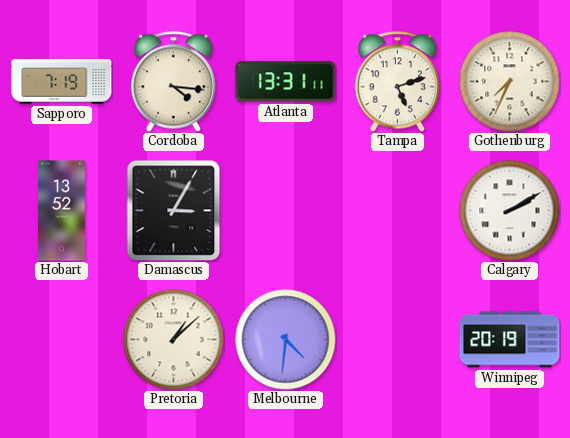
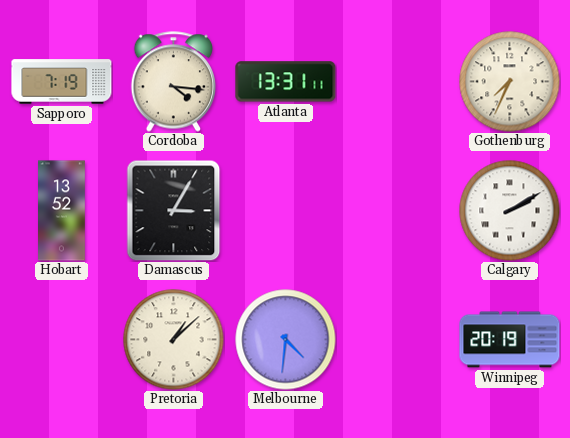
Tampa: 5:12 -> none
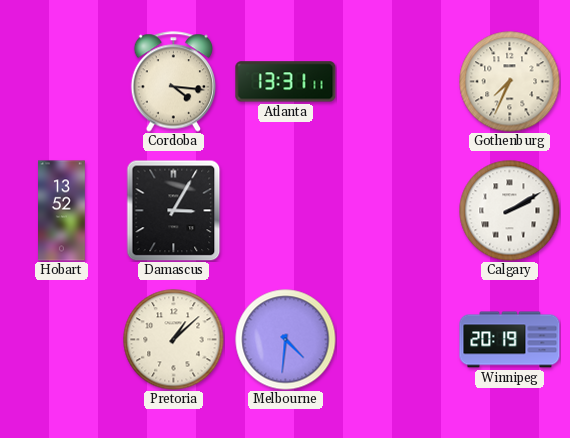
Sapporo: 7:19 -> none
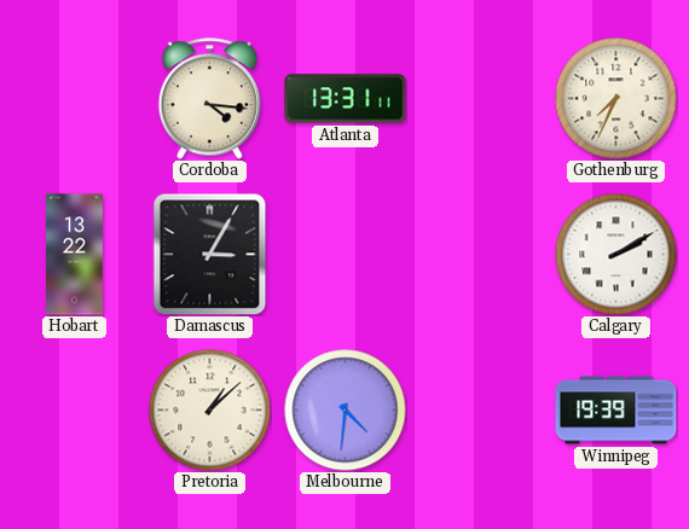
Hobart: 13:52 -> 13:22
Winnipeg: 20:19 -> 19:39
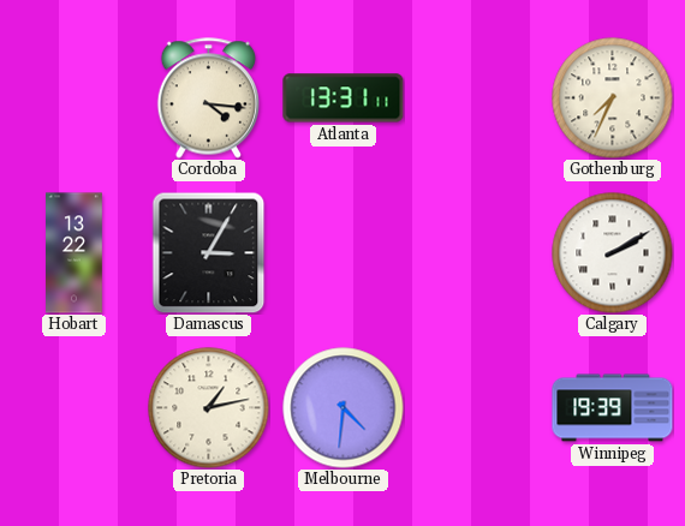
Pretoria: 1:08 -> 1:13
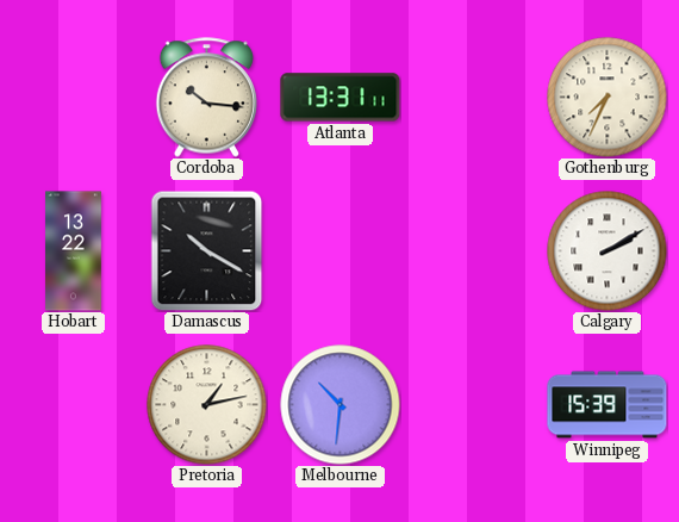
Cordoba: 4:16 -> 10:16
Damascus: 3:05 -> 10:20
Melbourne: 4:31 -> 10:31
Winnipeg: 19:39 -> 15:39
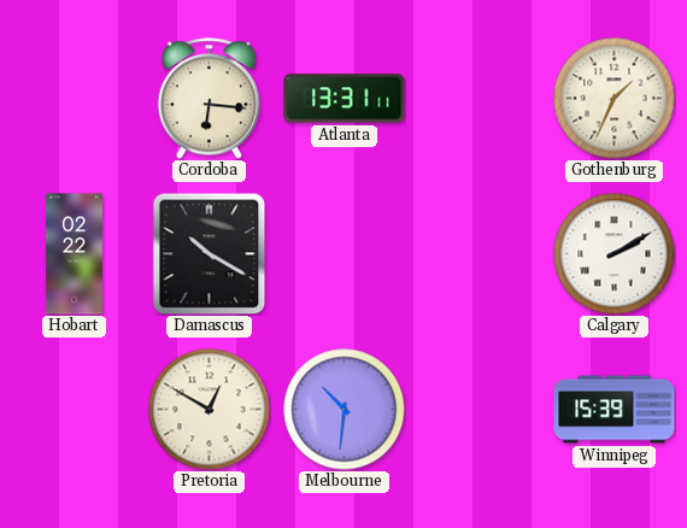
Cordoba: 10:16 -> 6:16
Gothenburg: 7:34 -> 1:34
Hobart: 13:22 -> 02:22
Pretoria: 1:13 -> 12:50
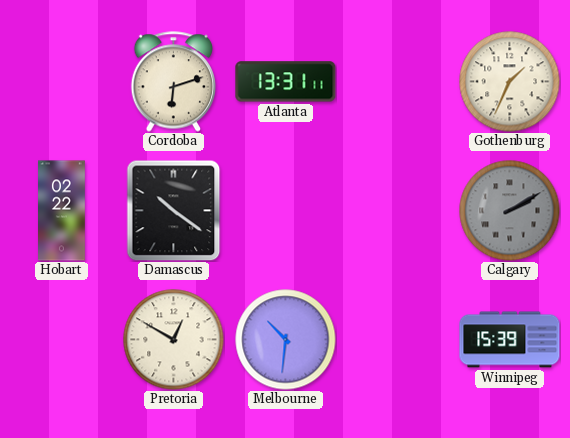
Cordoba: 6:16 -> 6:12
Damascus: 10:20 -> 10:21
Calgary dial: white -> grey
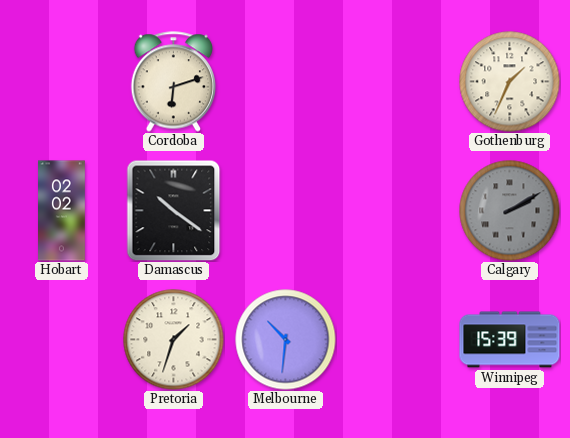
Atlanta: 13:31 -> none
Hobart: 02:22 -> 02:02
Pretoria: 12:50 -> 1:33
